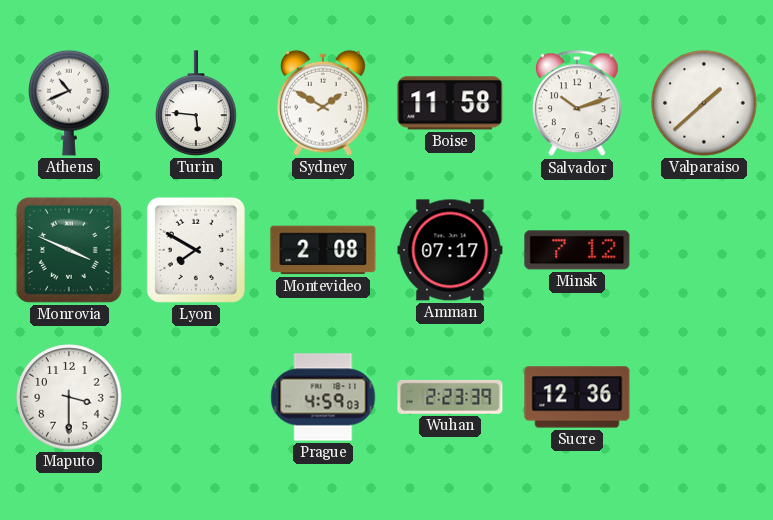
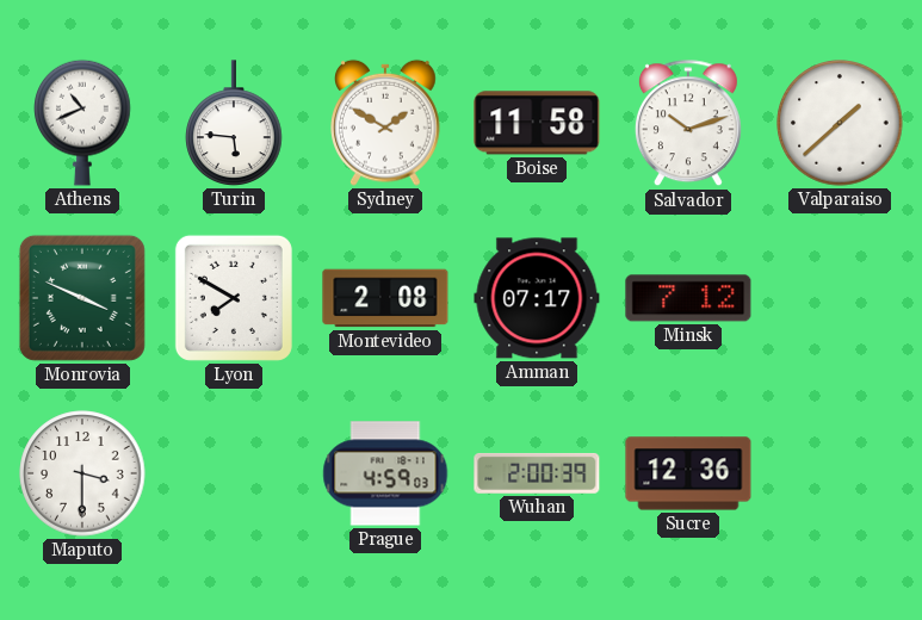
Wuhan: 2:23 -> 2:00
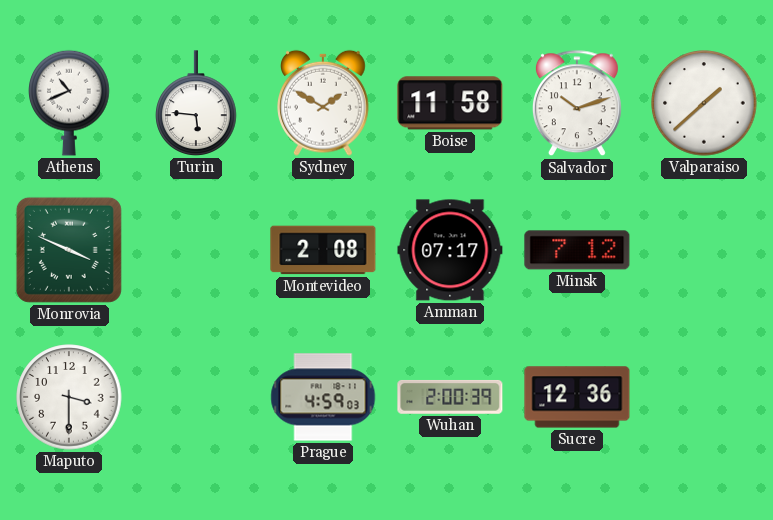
Lyon: 7:50 -> none
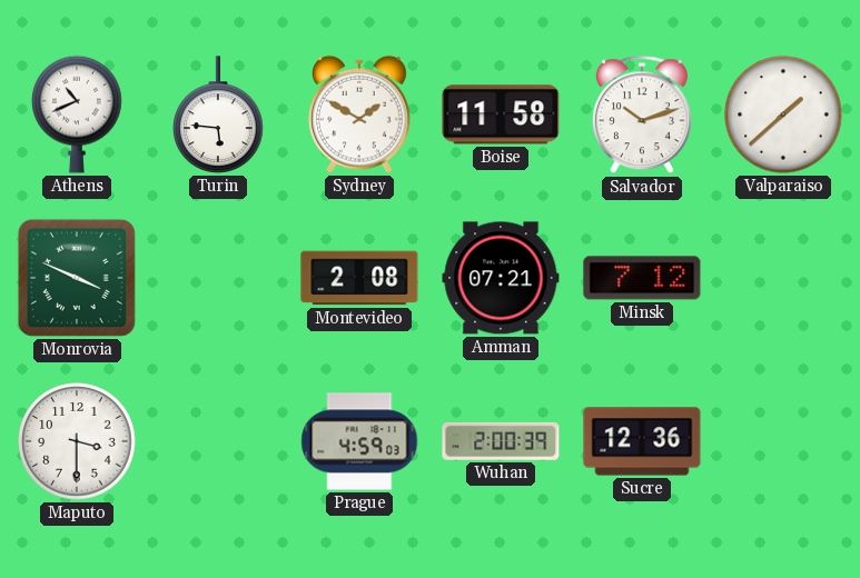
Amman: 07:17 -> 07:21
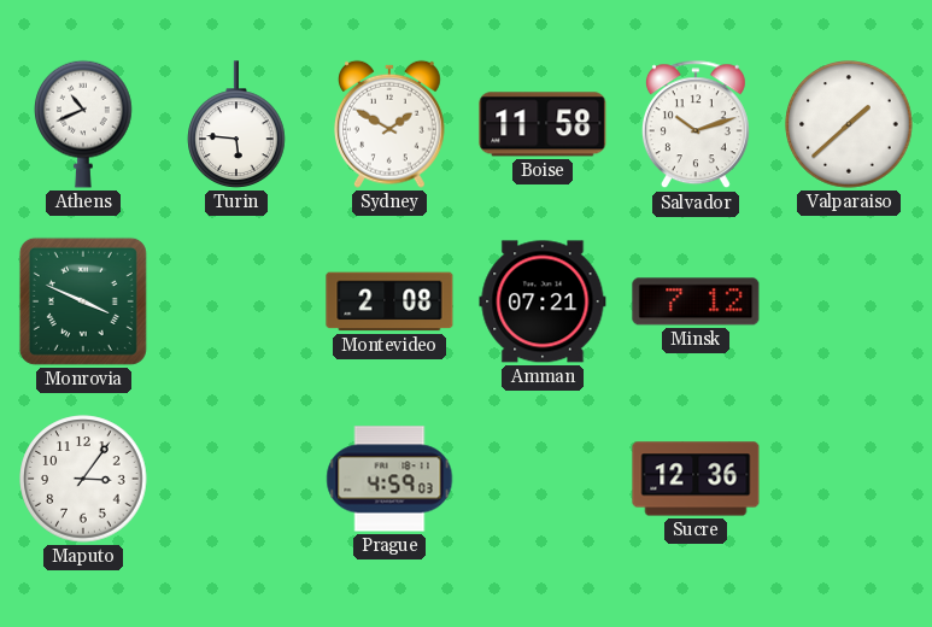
Maputo: 3:30 -> 3:06
Wuhan: 2:00 -> none
